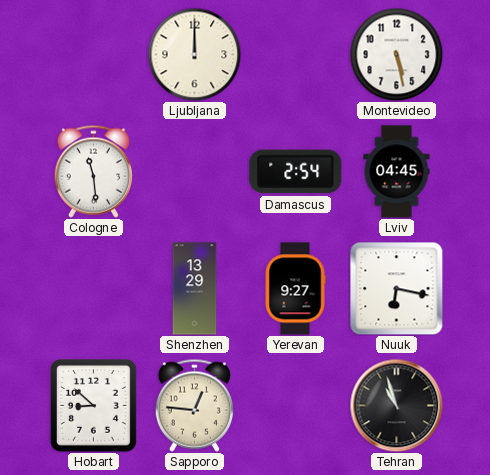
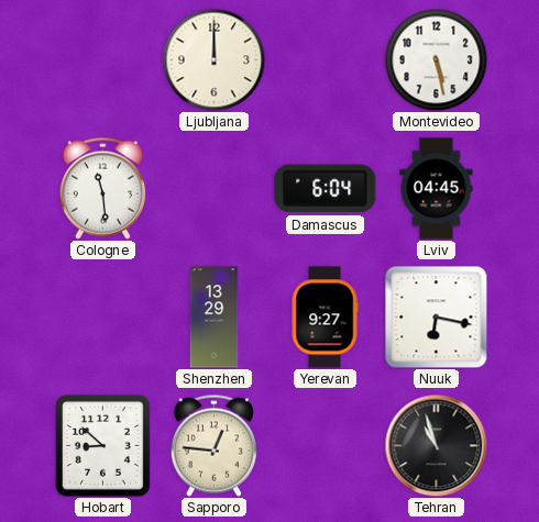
Damascus: 2:54 -> 6:04
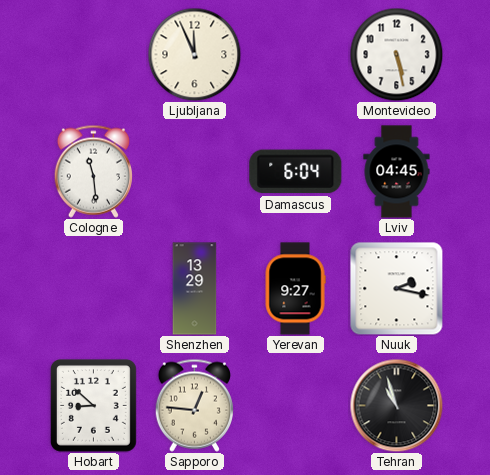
Ljubljana: 12:00 -> 11:56
Nuuk: 6:17 -> 2:17
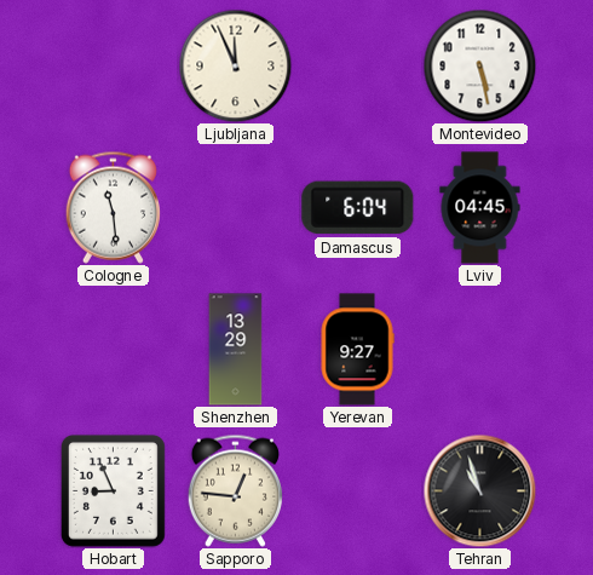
Nuuk: 2:17 -> none
Hobart: 8:52 -> 8:56
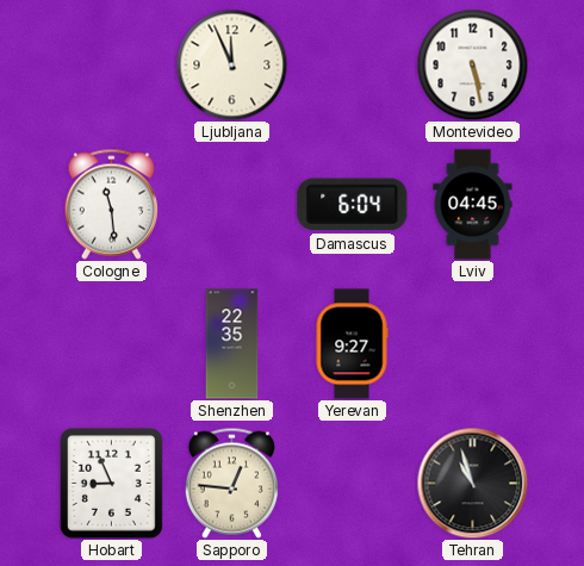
Shenzhen: 13:29 -> 22:35
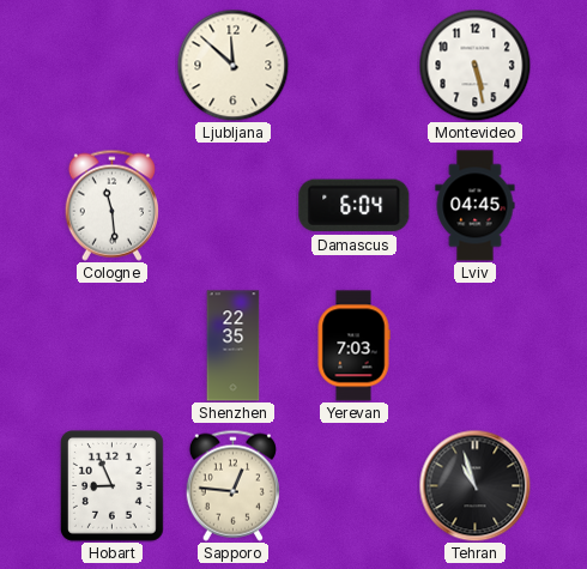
Ljubljana: 11:56 -> 11:52
Yerevan: 9:27 -> 7:03
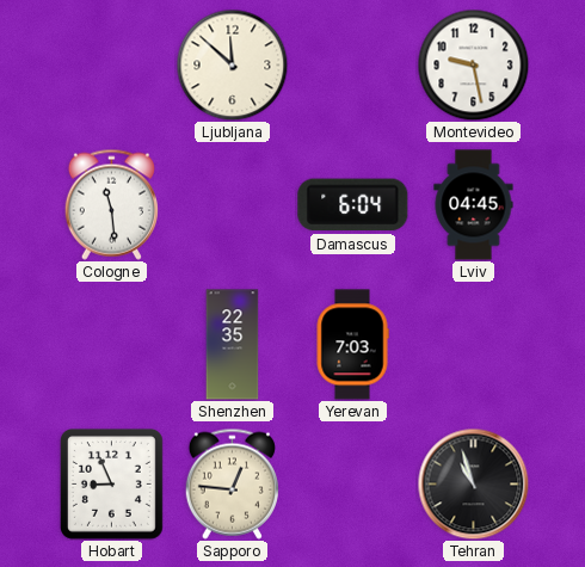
Montevideo: 5:28 -> 9:28
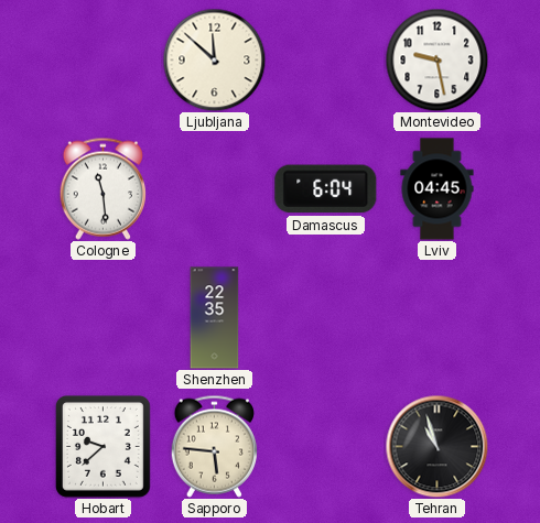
Yerevan: 7:03 -> none
Hobart: 8:56 -> 9:38
Sapporo: 12:46 -> 5:46
